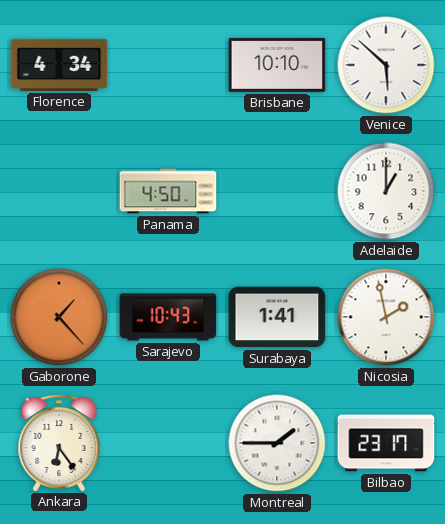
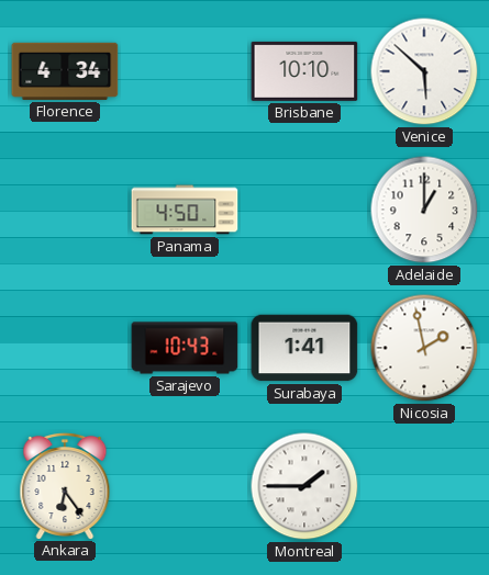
Gaborone: 1:23 -> none
Bilbao: 23:17 -> none
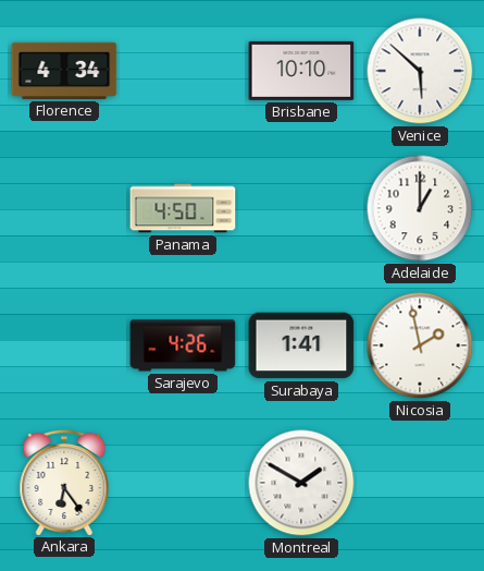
Sarajevo: 10:43 -> 4:26
Montreal: 1:45 -> 1:50
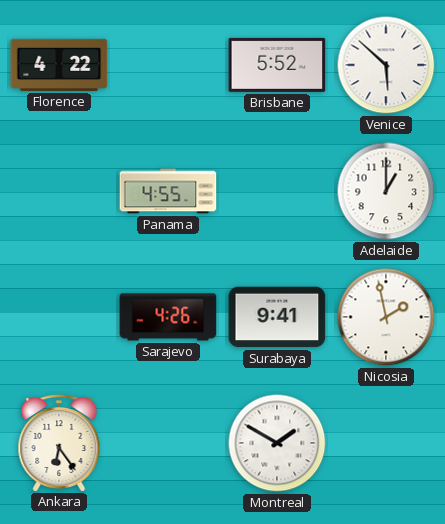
Florence: 4:34 -> 4:22
Brisbane: 10:10 -> 5:52
Panama: 4:50 -> 4:55
Surabaya: 1:41 -> 9:41
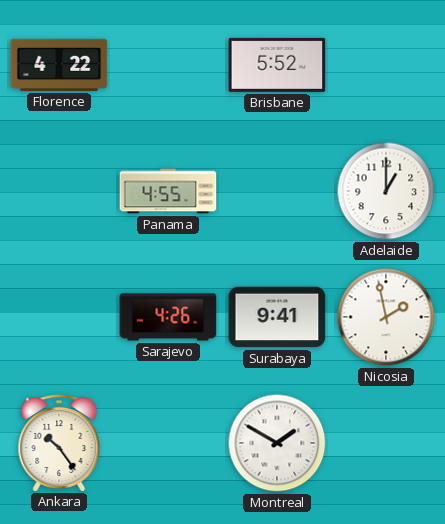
Venice: 5:52 -> none
Ankara: 6:24 -> 10:24
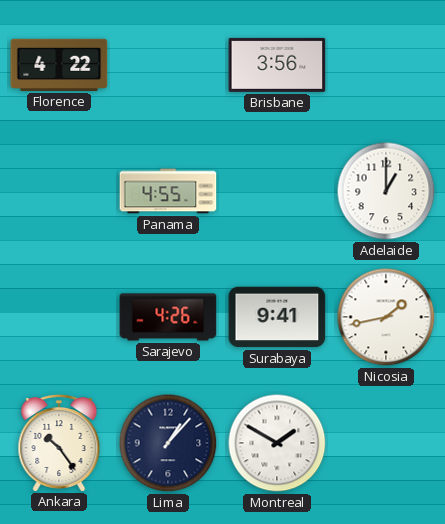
Brisbane: 5:52 -> 3:56
Nicosia: 1:58 -> 1:43
Lima: none -> 1:07
